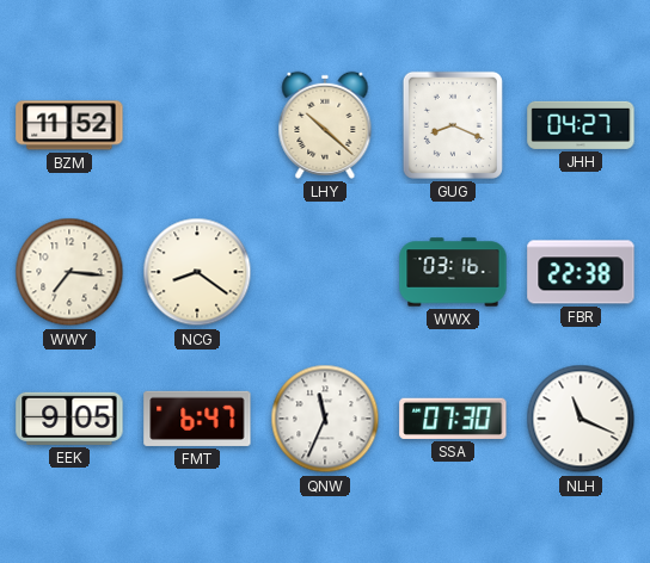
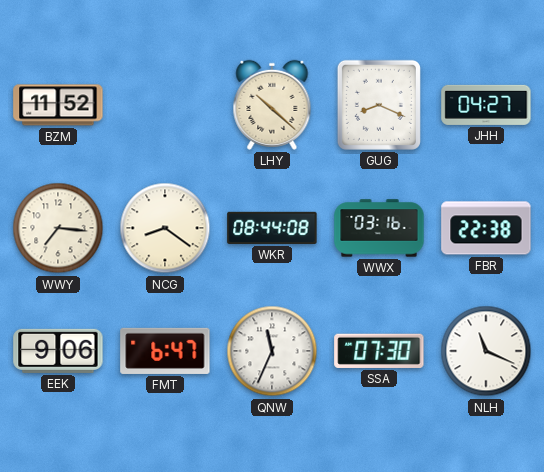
WKR: none -> 08:44
EEK: 9:05 -> 9:06
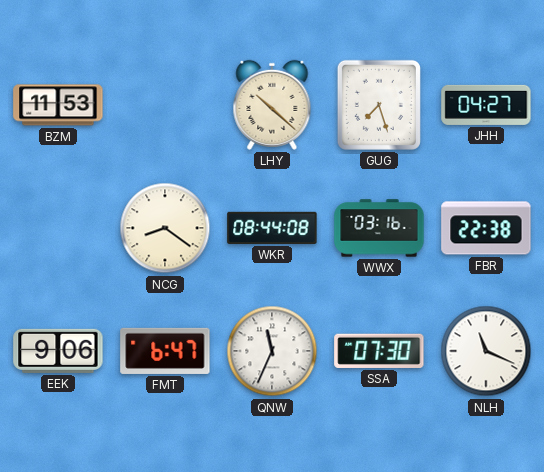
BZM: 11:52 -> 11:53
GUG: 8:19 -> 7:27
WWY: 7:16 -> none
